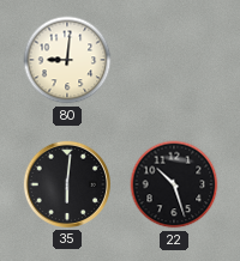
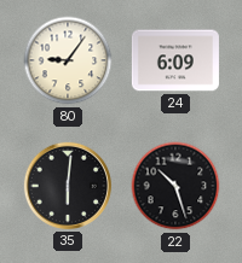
80: 9:01 -> 9:06
24: none -> 6:09
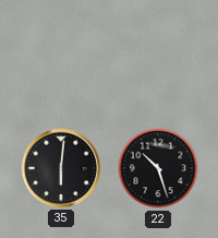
80: 9:06 -> none
24: 6:09 -> none
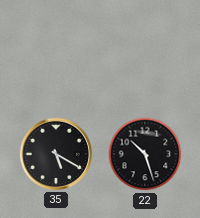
35: 6:01 -> 5:20
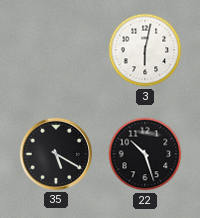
3: none -> 6:02
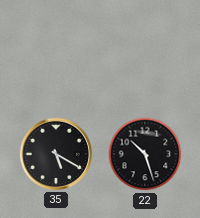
3: 6:02 -> none
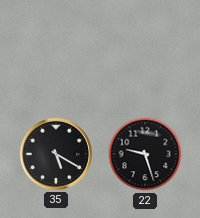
22: 10:27 -> 9:27
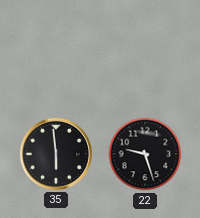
35: 5:20 -> 5:59
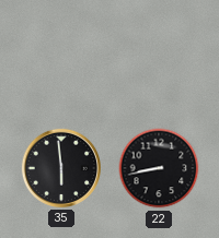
22: 9:27 -> 8:43
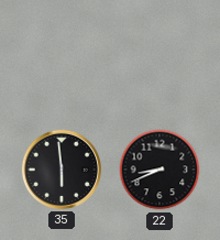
22: 8:43 -> 8:41
